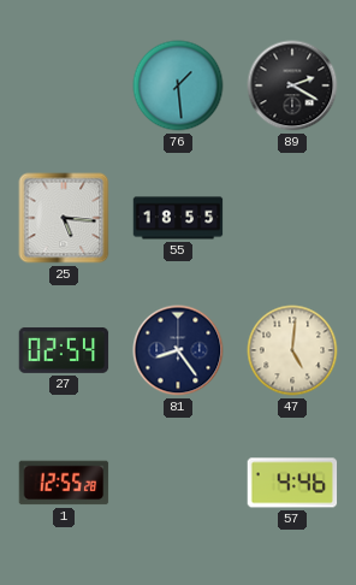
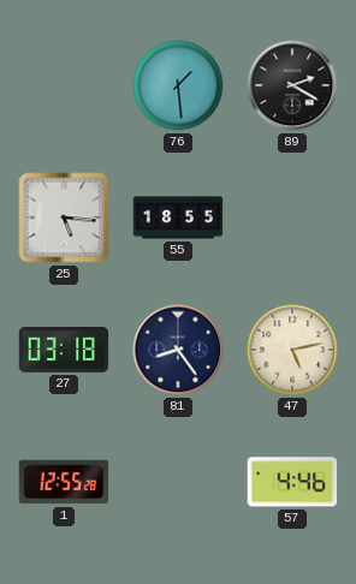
27: 02:54 -> 03:18
47: 5:01 -> 5:13
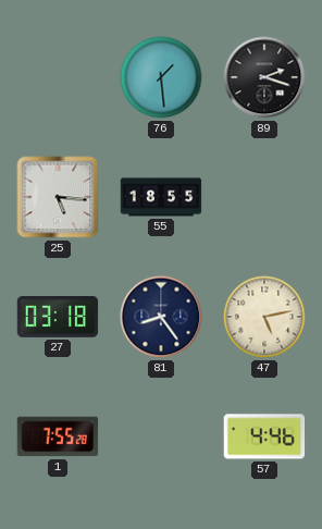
89: 2:20 -> 2:18
1: 12:55 -> 7:55
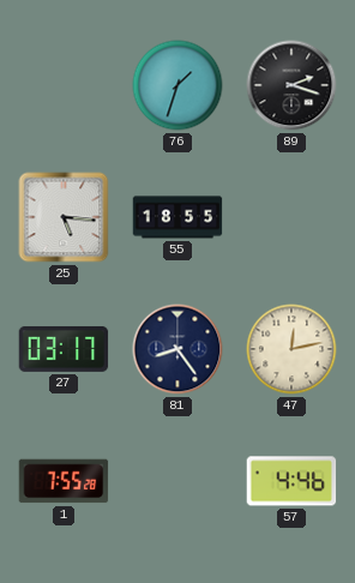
76: 1:29 -> 1:33
27: 03:18 -> 03:17
47: 5:13 -> 12:13
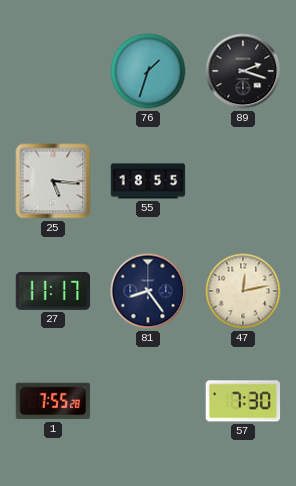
27: 03:17 -> 11:17
57: 4:46 -> 7:30
